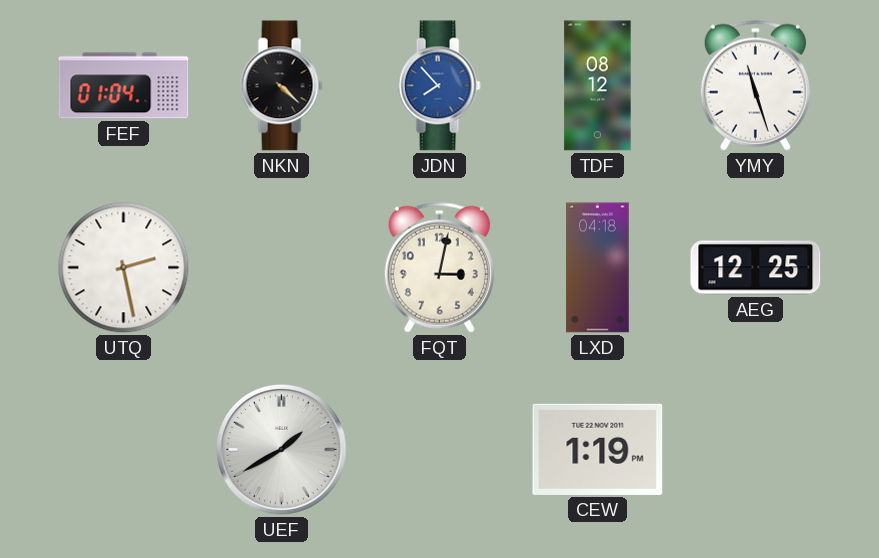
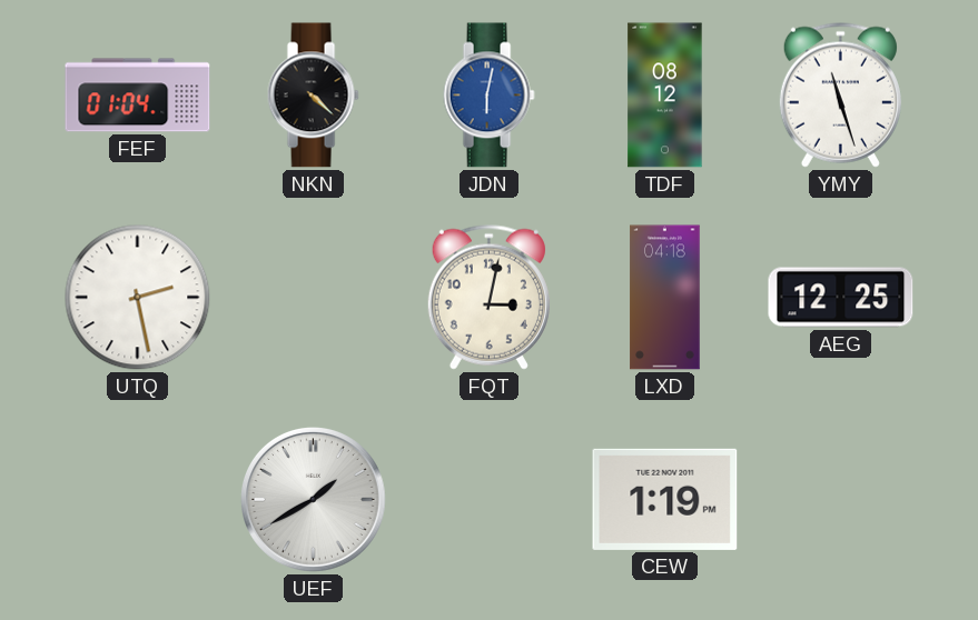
JDN: 7:53 -> 6:02
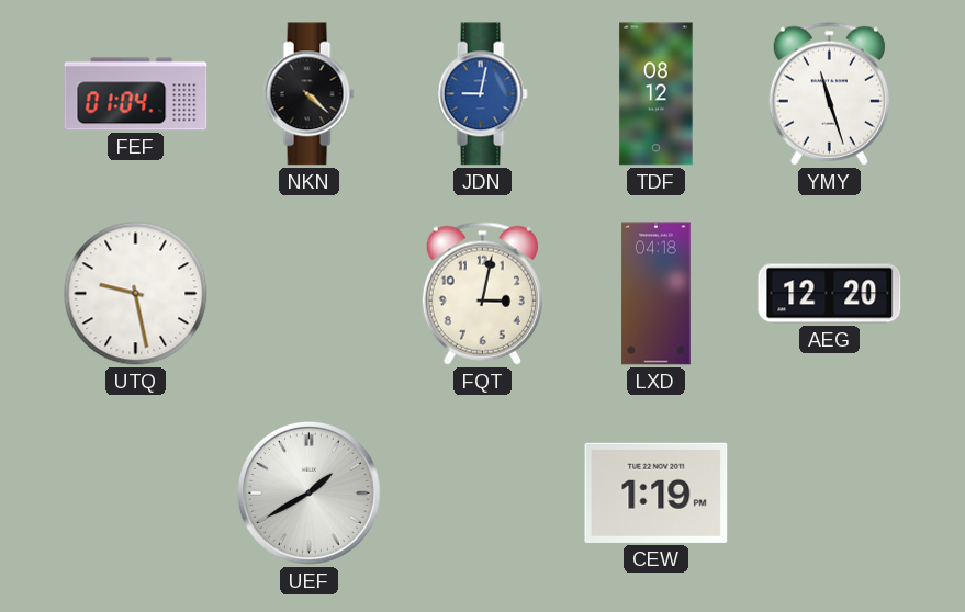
JDN: 6:02 -> 9:02
UTQ: 2:28 -> 9:28
AEG: 12:25 -> 12:20
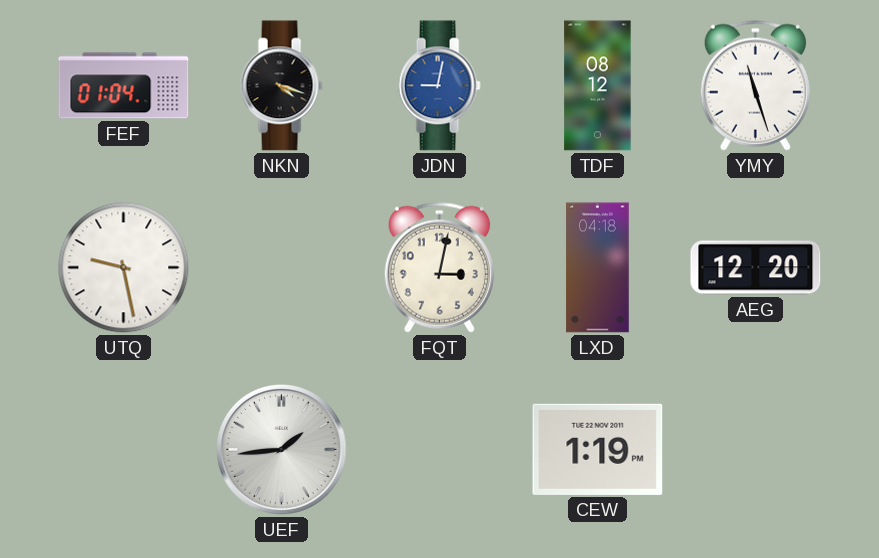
NKN: 4:22 -> 4:18
UEF: 1:40 -> 1:44
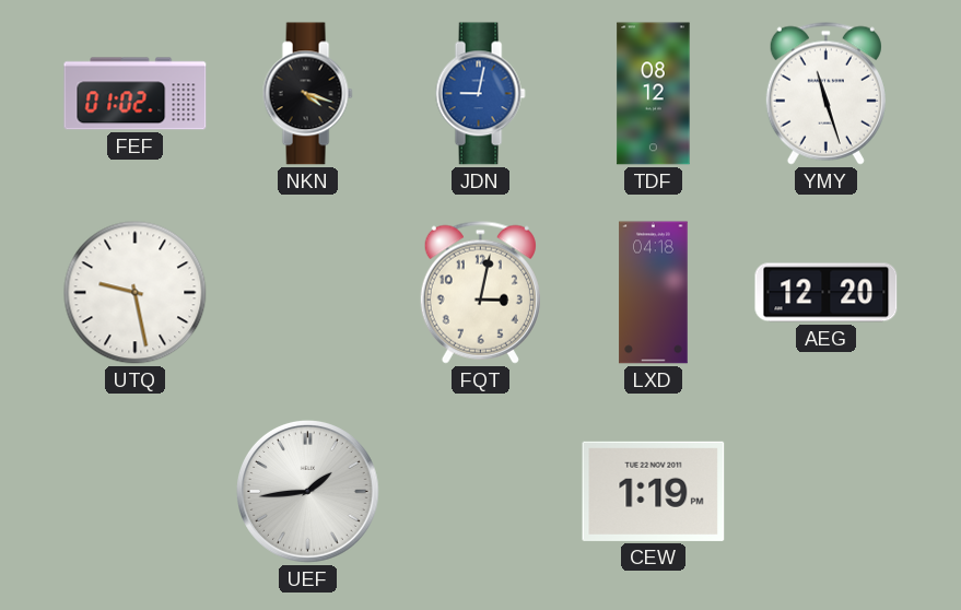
FEF: 01:04 -> 01:02
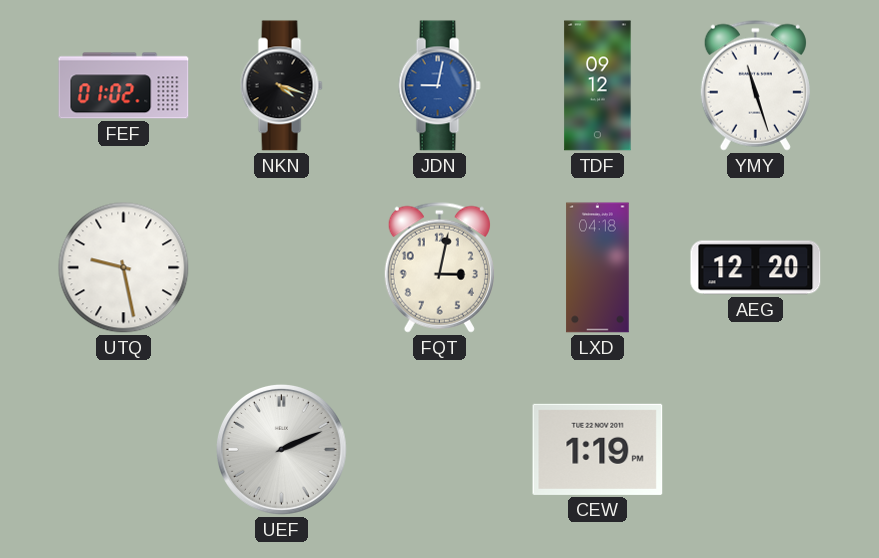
TDF: 08:12 -> 09:12
UEF: 1:44 -> 2:11
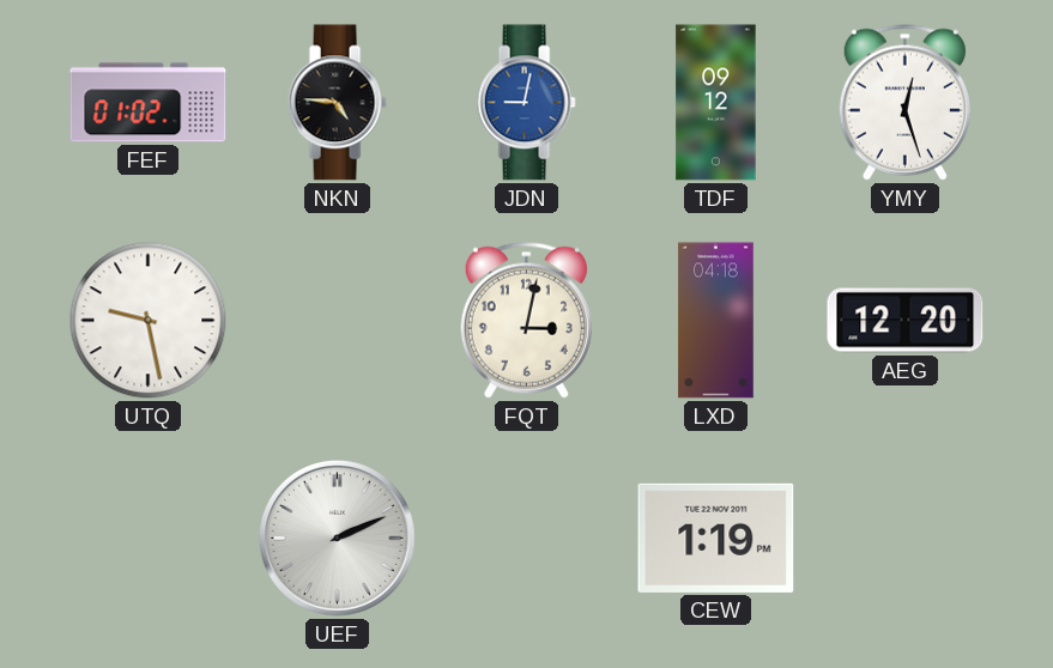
NKN: 4:18 -> 4:46
YMY: 11:27 -> 12:27
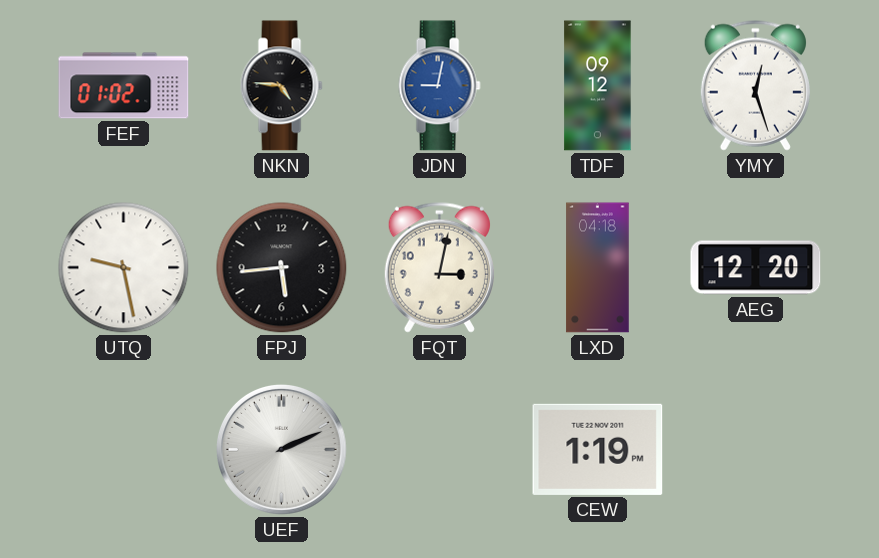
FPJ: none -> 5:44
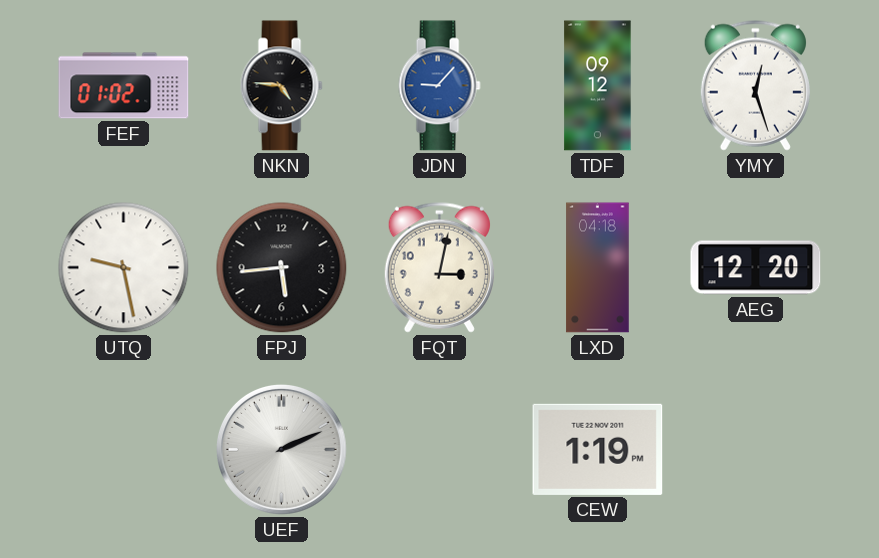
JDN: 9:02 -> 9:07
